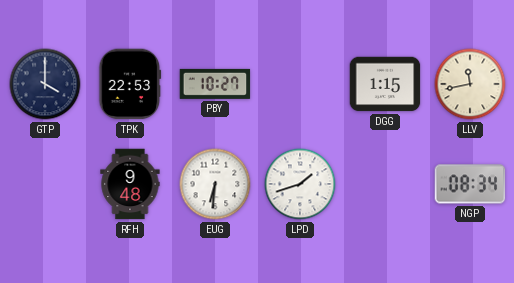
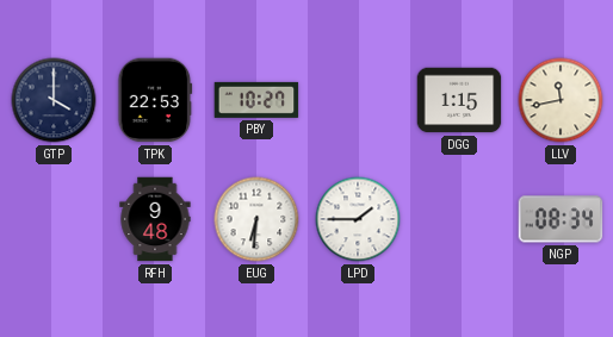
LPD: 1:42 -> 1:45
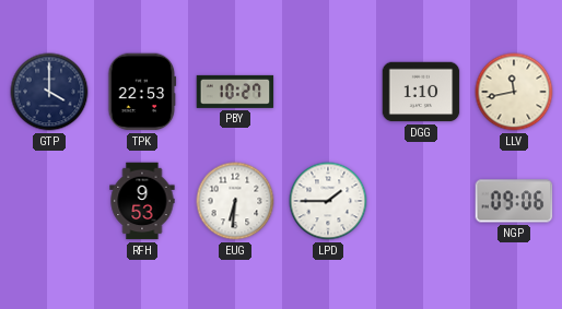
DGG: 1:15 -> 1:10
RFH: 9:48 -> 9:53
NGP: 08:34 -> 09:06
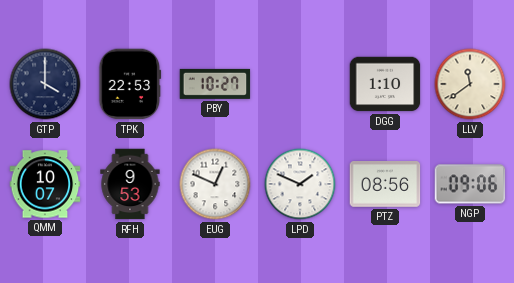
LLV: 11:43 -> 11:39
QMM: none -> 10:07
EUG: 6:31 -> 12:49
LPD: 1:45 -> 1:49
PTZ: none -> 08:56
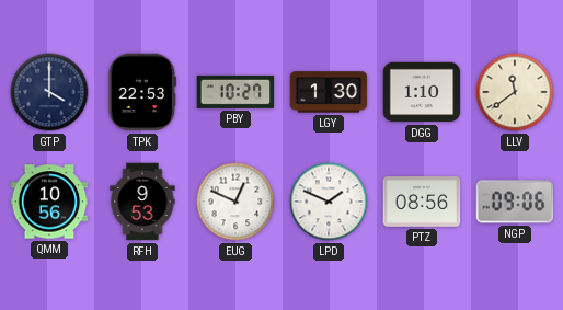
LGY: none -> 1:30
QMM: 10:07 -> 10:56
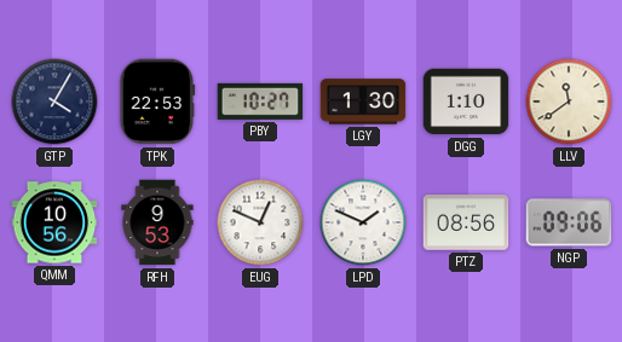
GTP: 4:00 -> 4:05
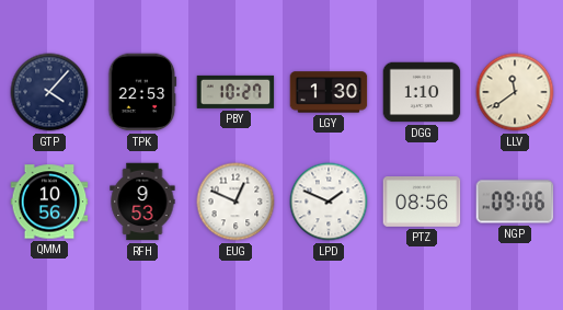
GTP: 4:05 -> 4:07
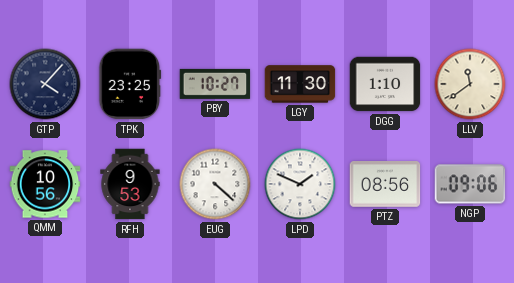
TPK: 22:53 -> 23:25
LGY: 1:30 -> 11:30
EUG: 12:49 -> 4:22
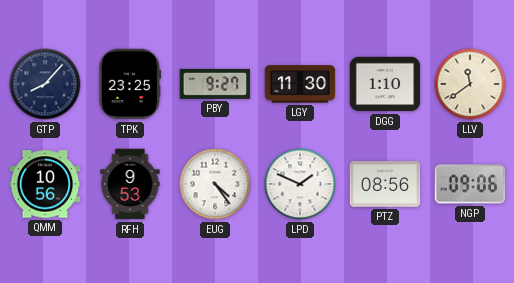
GTP: 4:07 -> 8:07
PBY: 10:27 -> 9:27
EUG: 4:22 -> 4:24
